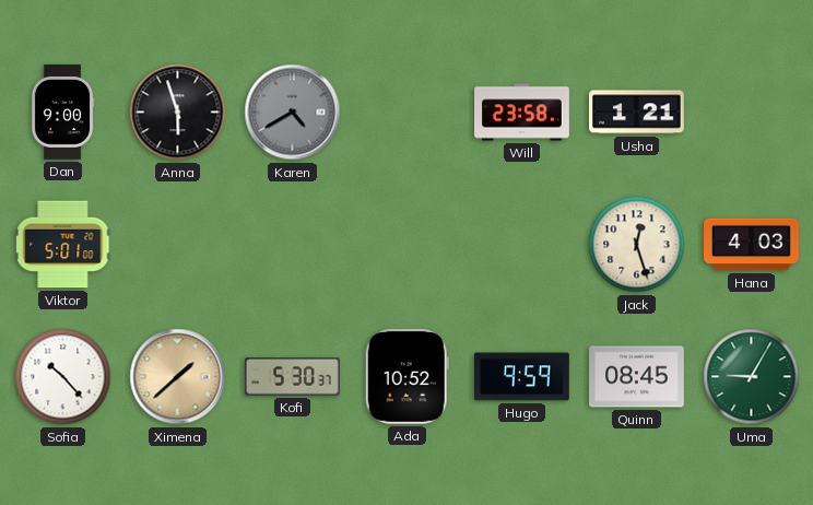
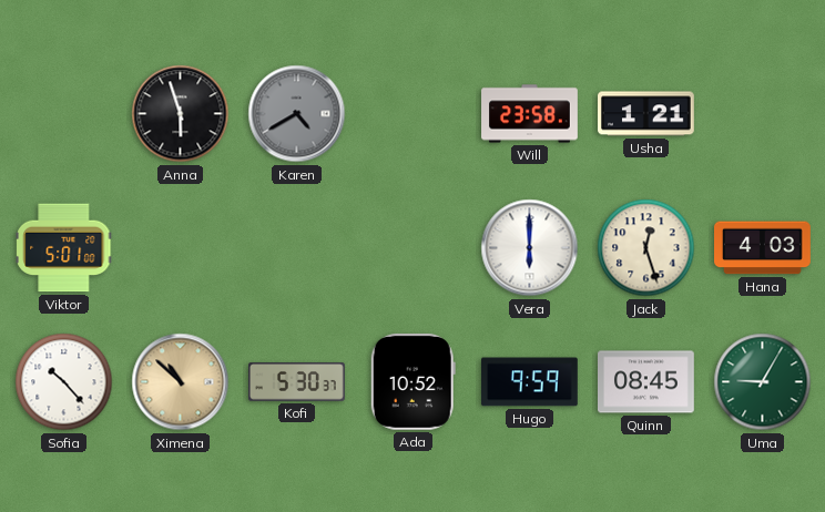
Dan: 9:00 -> none
Vera: none -> 6:00
Ximena: 1:38 -> 10:52
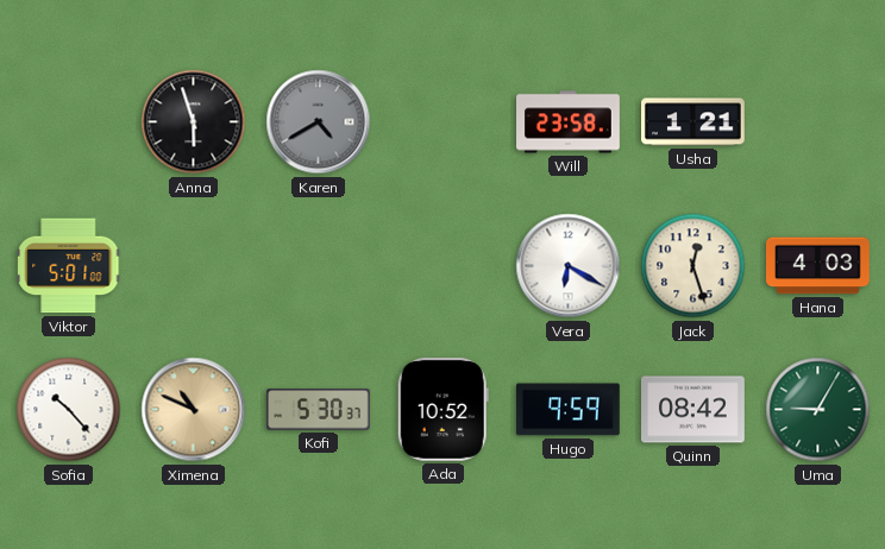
Vera: 6:00 -> 6:20
Ximena: 10:52 -> 10:49
Quinn: 08:45 -> 08:42
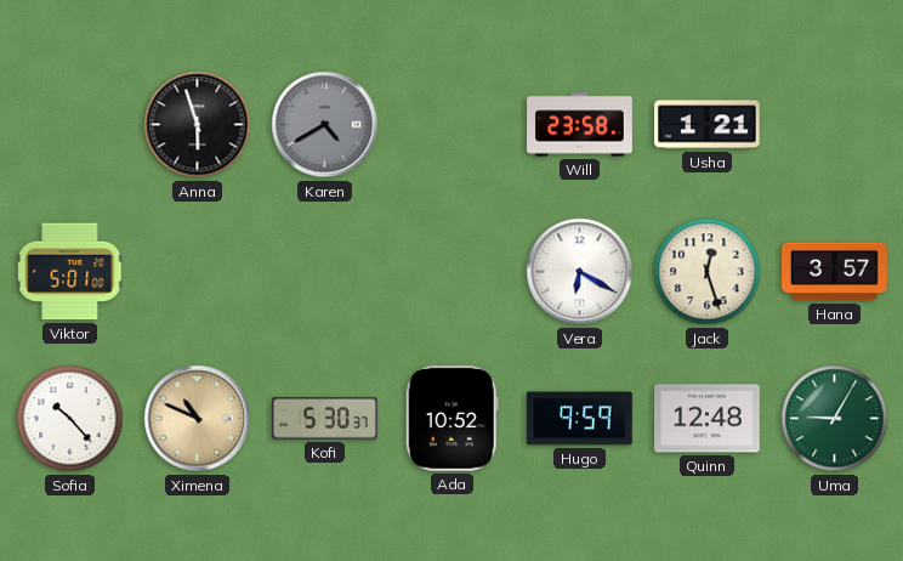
Hana: 4:03 -> 3:57
Quinn: 08:42 -> 12:48
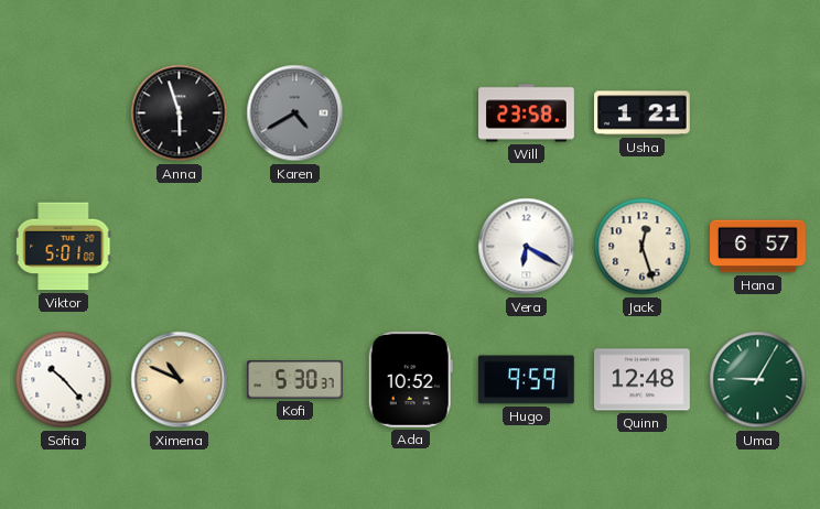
Hana: 3:57 -> 6:57
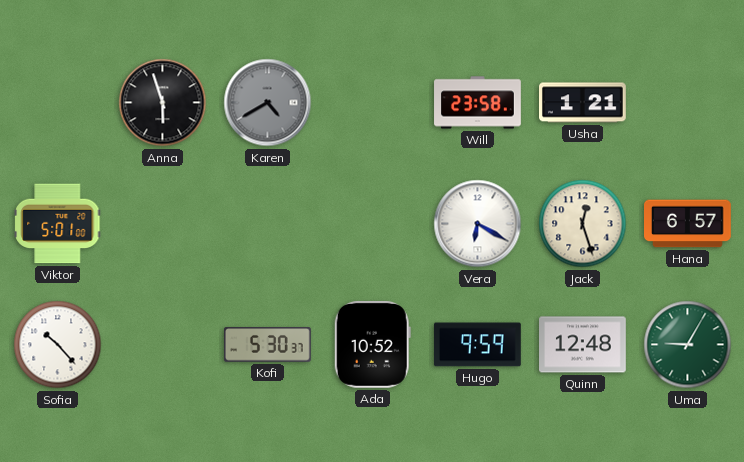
Ximena: 10:49 -> none
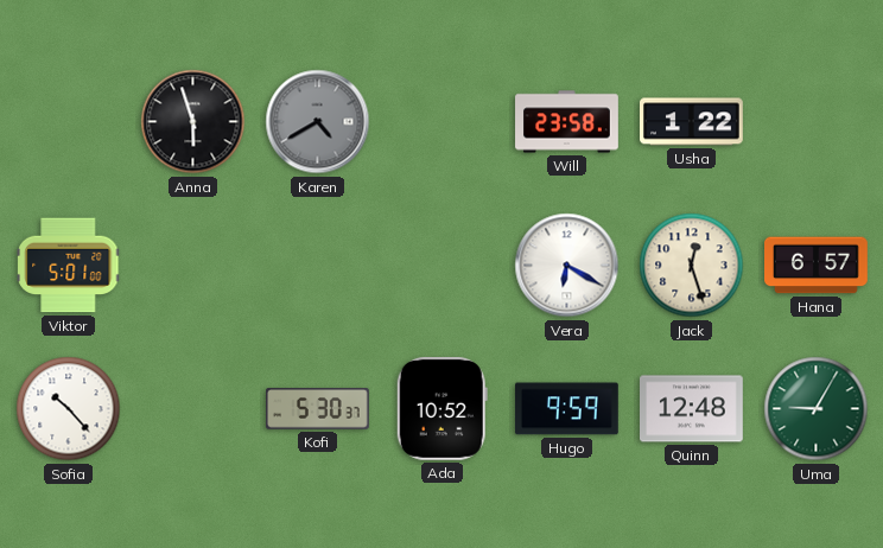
Usha: 1:21 -> 1:22
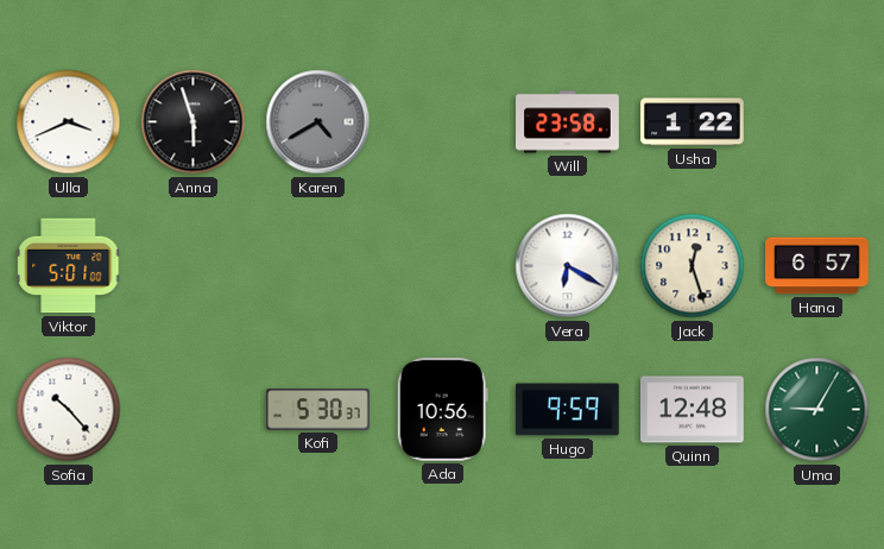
Ulla: none -> 3:41
Ada: 10:52 -> 10:56
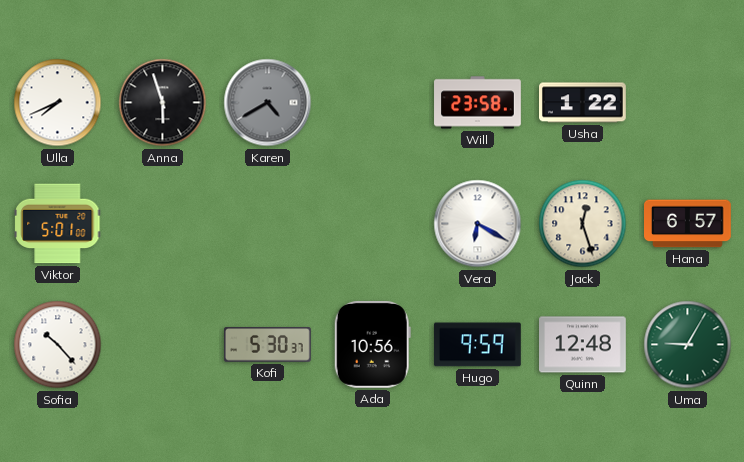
Ulla: 3:41 -> 7:41
